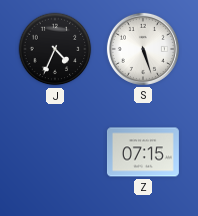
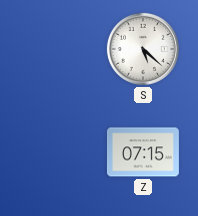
J: 4:34 -> none
S: 5:27 -> 5:22
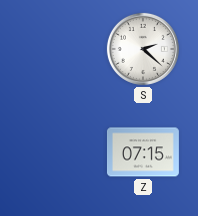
S: 5:22 -> 2:22
